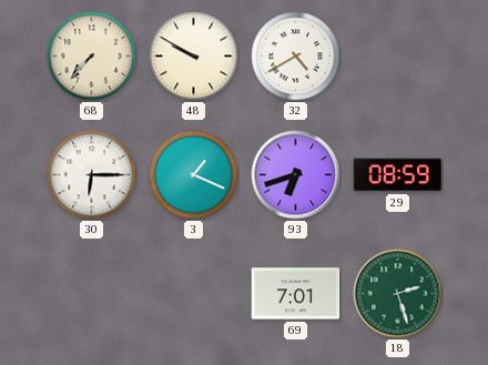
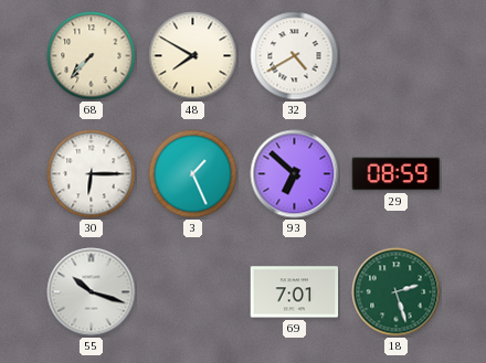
48: 9:50 -> 7:50
3: 1:19 -> 1:26
93: 6:42 -> 6:52
55: none -> 10:18
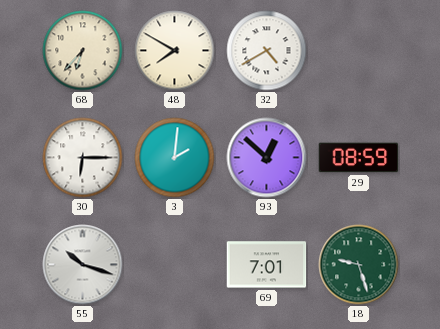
68: 7:37 -> 6:37
3: 1:26 -> 2:01
93: 6:52 -> 12:52
18: 2:27 -> 9:27
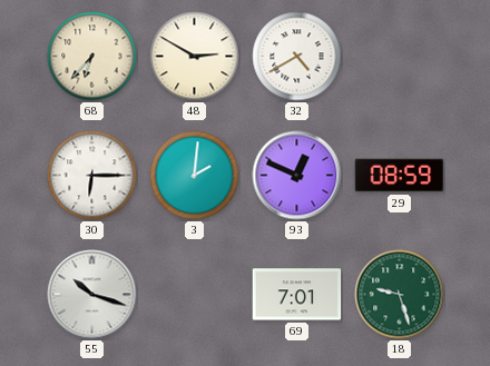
48: 7:50 -> 2:50
93: 12:52 -> 12:49
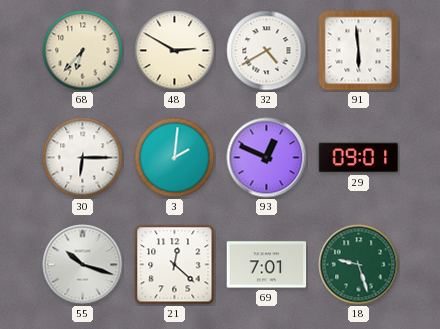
91: none -> 5:59
29: 08:59 -> 09:01
21: none -> 12:22
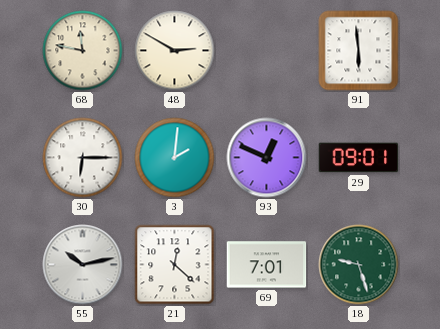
68: 6:37 -> 11:47
32: 4:40 -> none
55: 10:18 -> 10:13
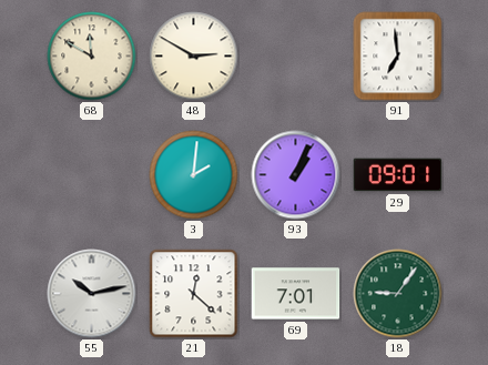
68: 11:47 -> 11:50
91: 5:59 -> 6:59
30: 6:15 -> none
93: 12:49 -> 1:04
18: 9:27 -> 9:06
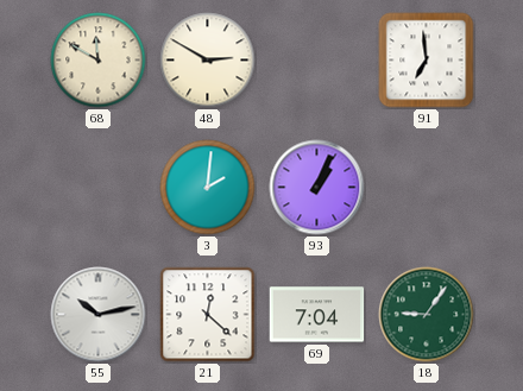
29: 09:01 -> none
69: 7:01 -> 7:04
